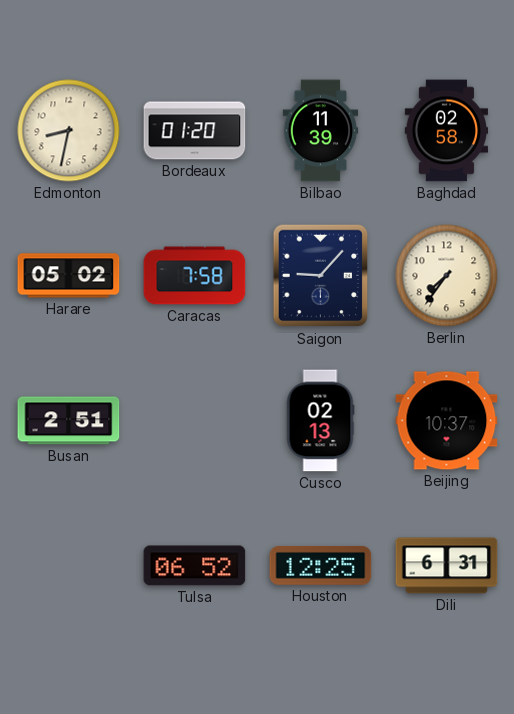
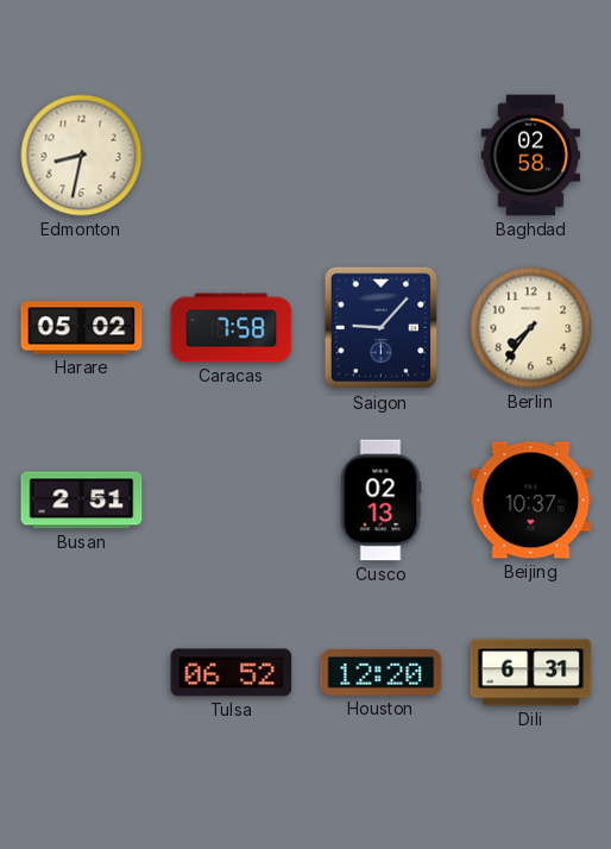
Bordeaux: 01:20 -> none
Bilbao: 11:39 -> none
Houston: 12:25 -> 12:20
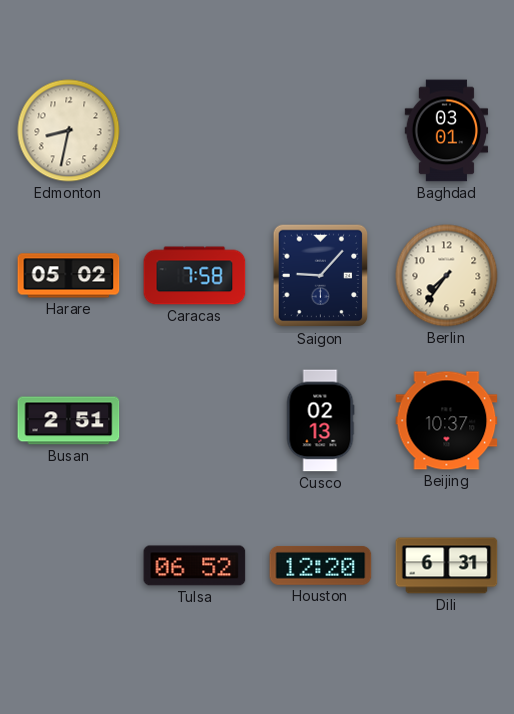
Baghdad: 02:58 -> 03:01
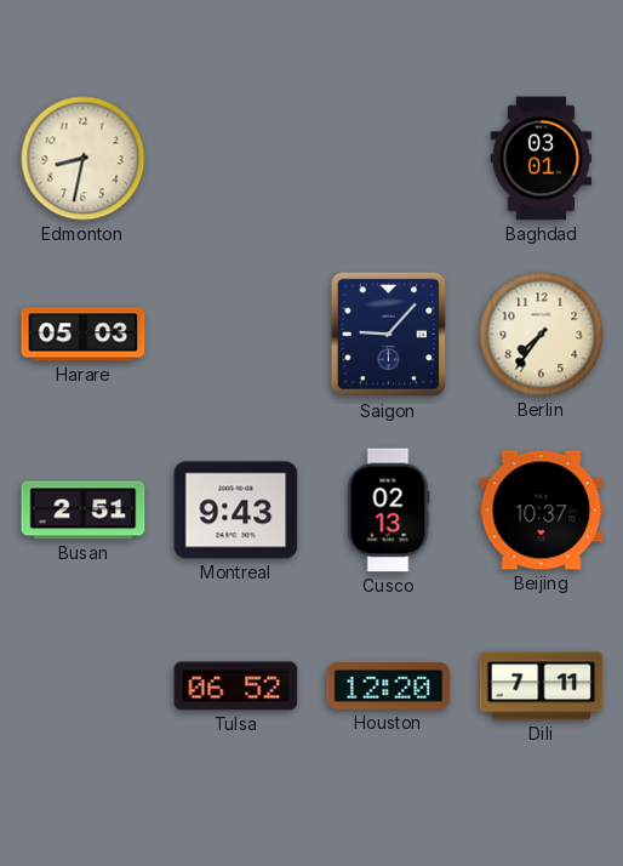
Harare: 05:02 -> 05:03
Caracas: 7:58 -> none
Montreal: none -> 9:43
Dili: 6:31 -> 7:11
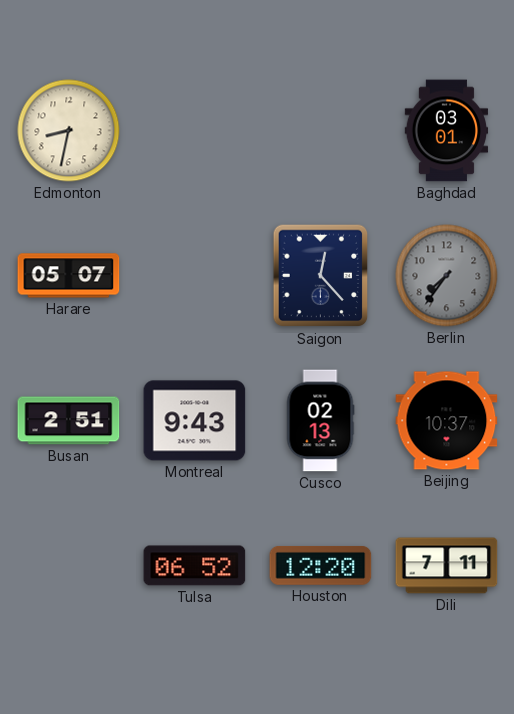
Harare: 05:03 -> 05:07
Saigon: 9:07 -> 12:23
Berlin dial: cream -> grey
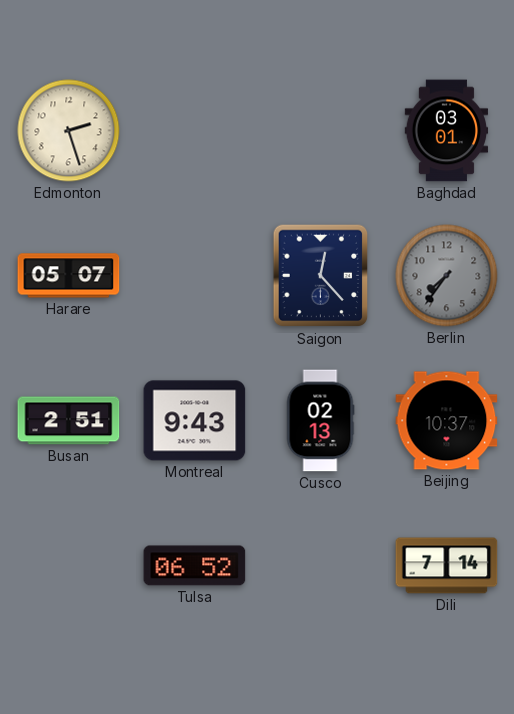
Edmonton: 8:32 -> 2:27
Houston: 12:20 -> none
Dili: 7:11 -> 7:14
